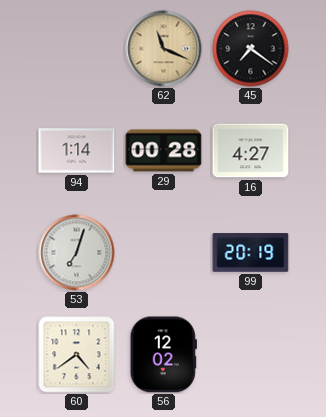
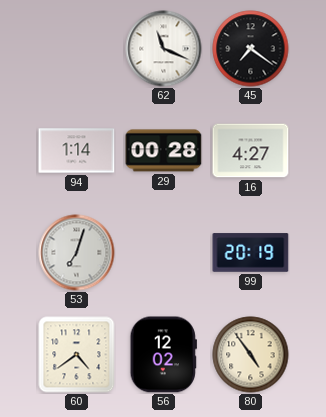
62 dial: champagne -> white
80: none -> 4:54
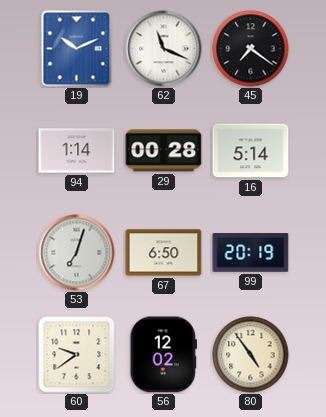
19: none -> 10:11
16: 4:27 -> 5:14
67: none -> 6:50
60: 4:39 -> 9:39
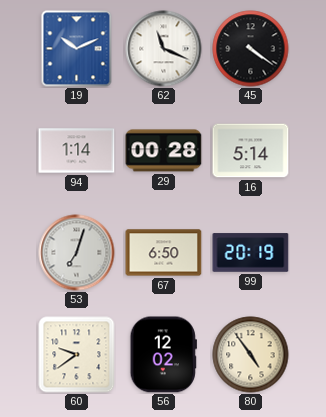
45: 7:21 -> 4:21
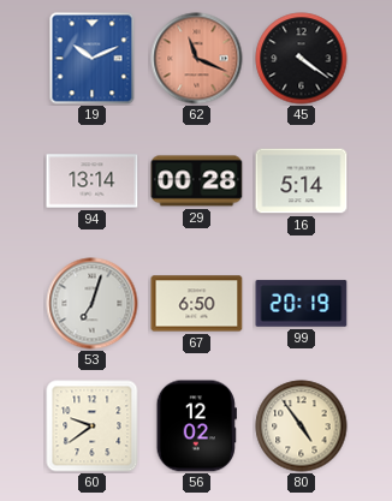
62 dial: white -> salmon
94: 1:14 -> 13:14
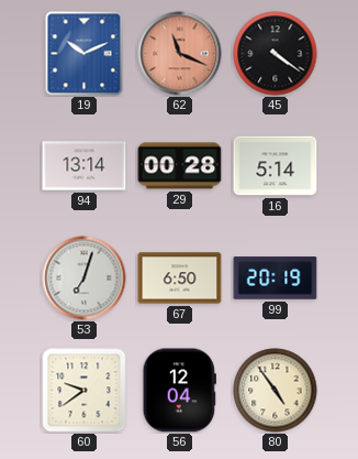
56: 12:02 -> 12:04
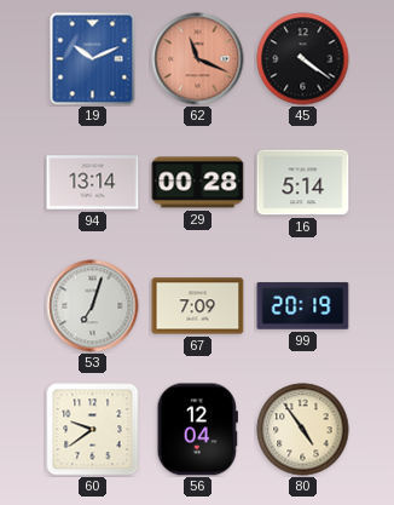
67: 6:50 -> 7:09
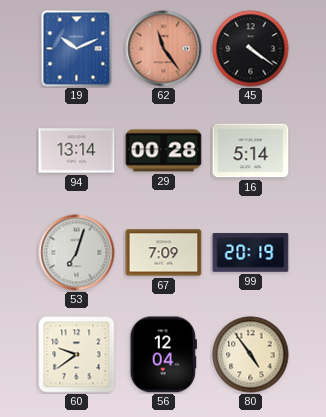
62: 11:19 -> 11:24
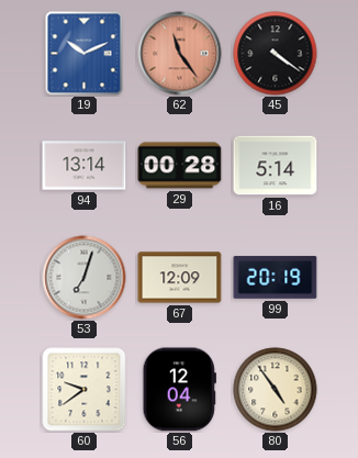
67: 7:09 -> 12:09
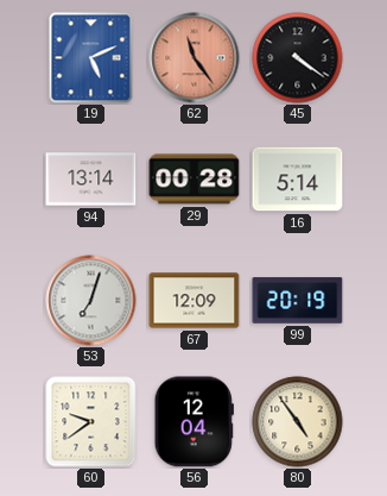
19: 10:11 -> 5:11
